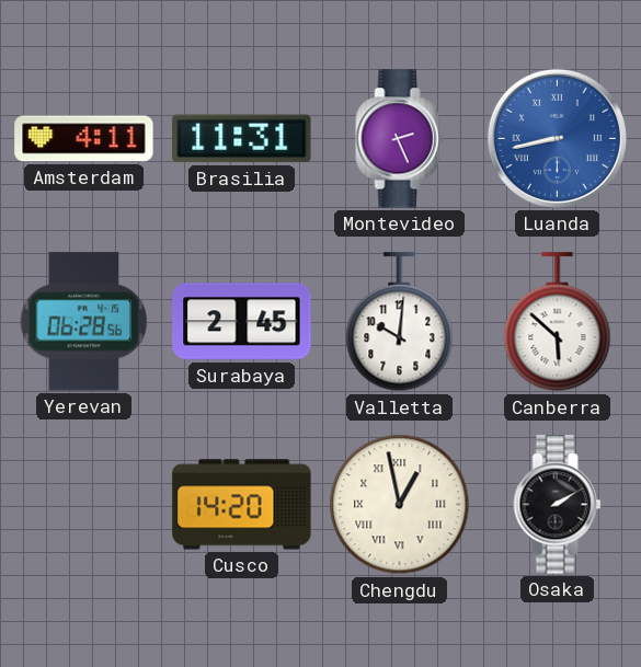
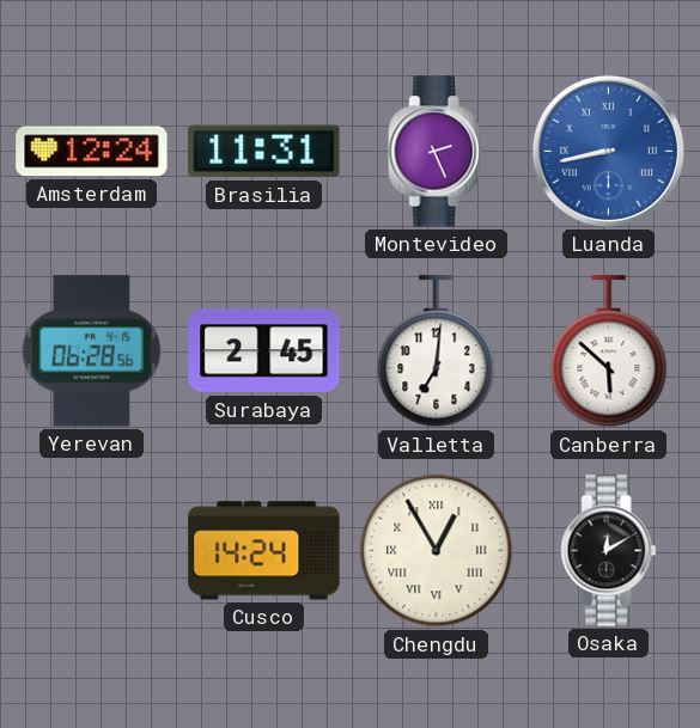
Amsterdam: 4:11 -> 12:24
Valletta: 10:01 -> 7:01
Cusco: 14:20 -> 14:24
Chengdu: 12:58 -> 12:55
Osaka: 2:10 -> 12:10
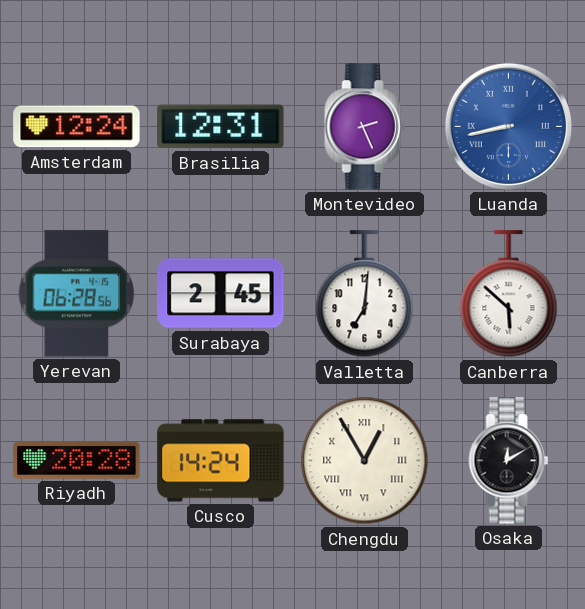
Brasilia: 11:31 -> 12:31
Riyadh: none -> 20:28
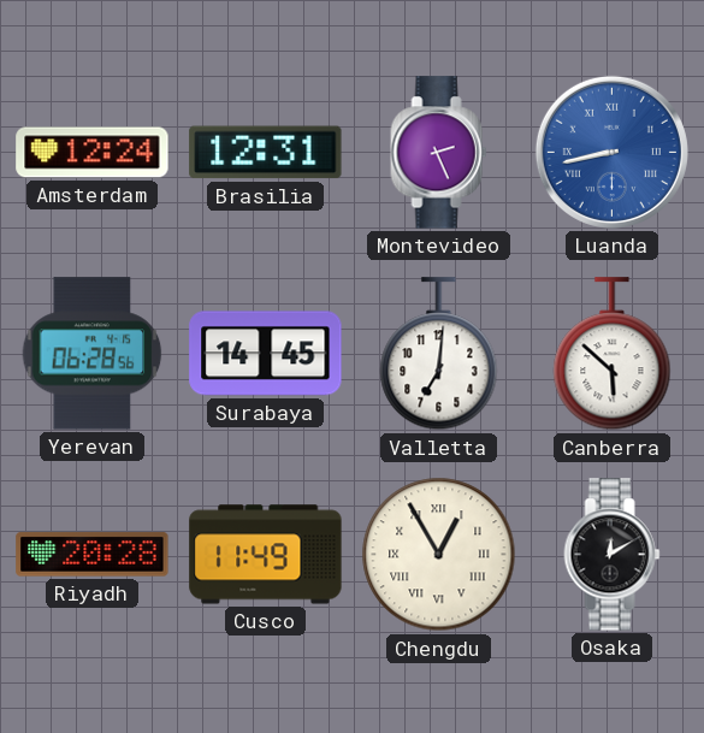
Surabaya: 2:45 -> 14:45
Cusco: 14:24 -> 11:49
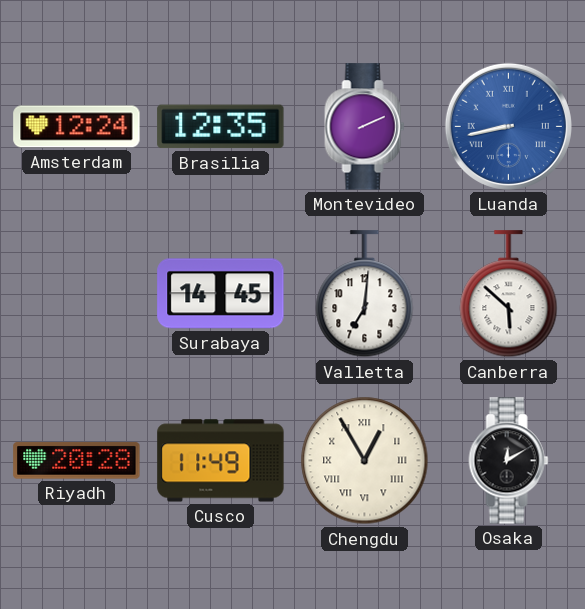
Brasilia: 12:31 -> 12:35
Montevideo: 2:26 -> 2:11
Yerevan: 06:28 -> none
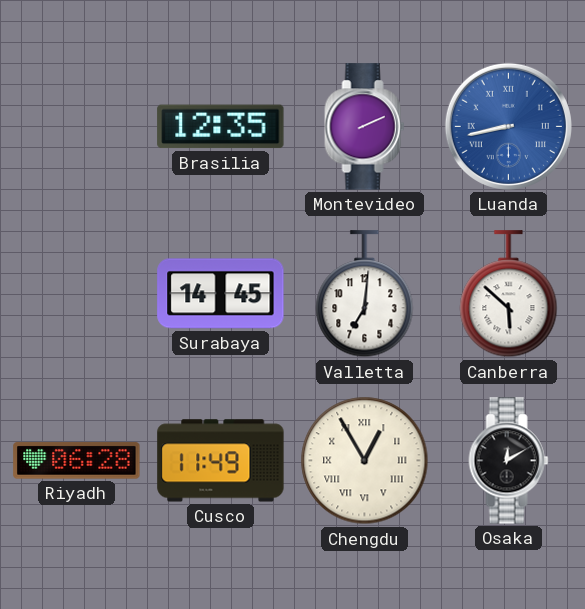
Amsterdam: 12:24 -> none
Riyadh: 20:28 -> 06:28
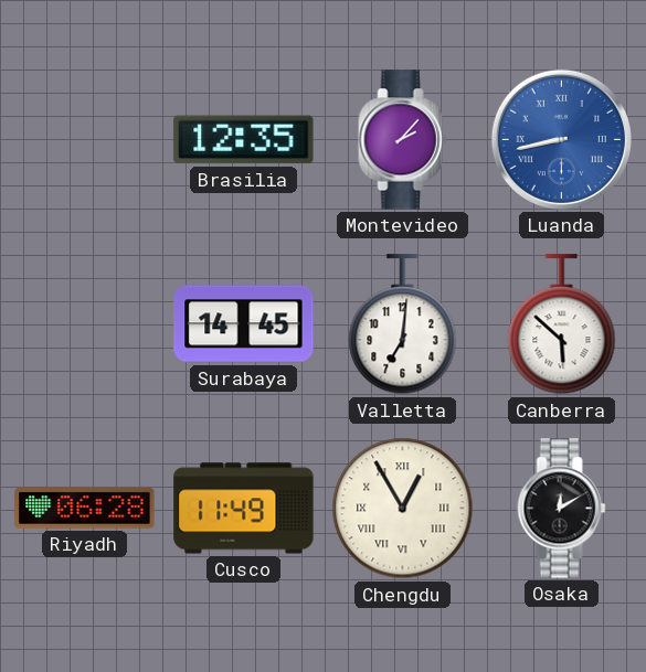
Montevideo: 2:11 -> 2:07
